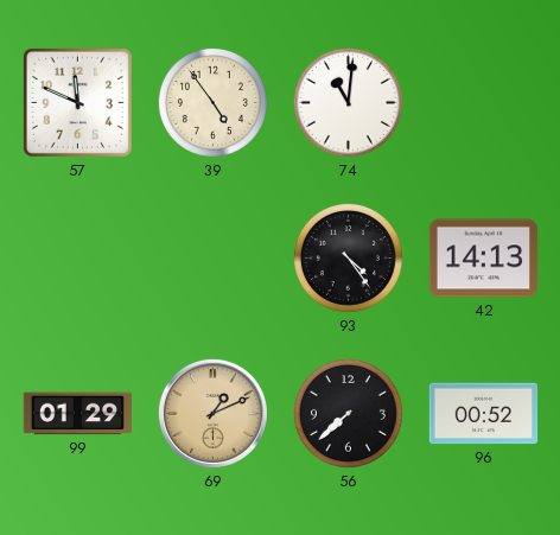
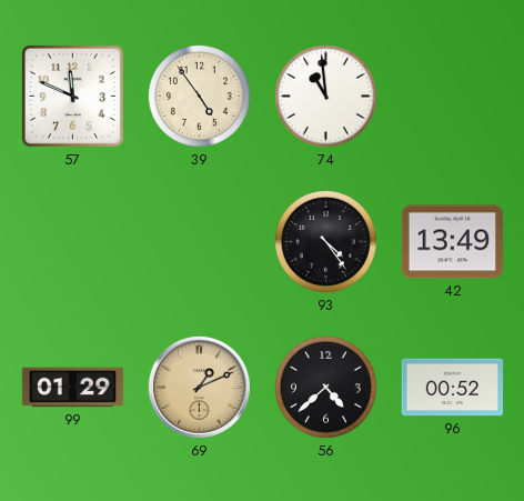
74: 11:01 -> 10:59
42: 14:13 -> 13:49
56: 7:38 -> 4:38
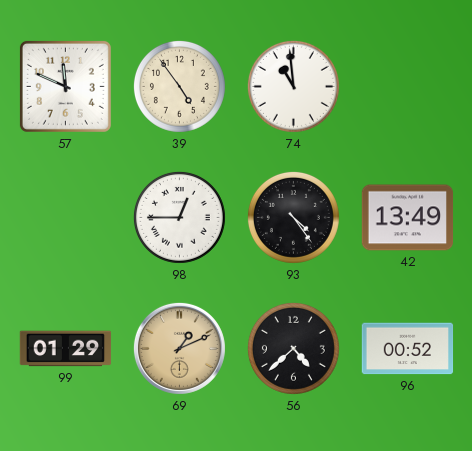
98: none -> 12:45
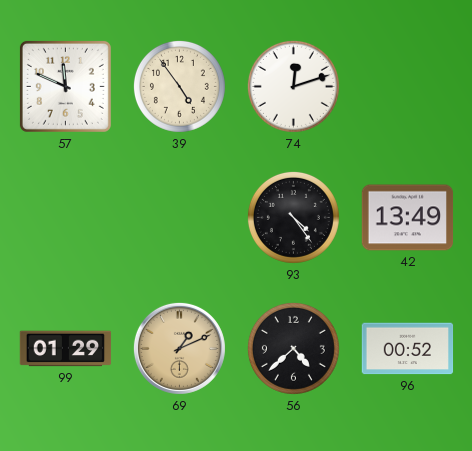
74: 10:59 -> 12:12
98: 12:45 -> none
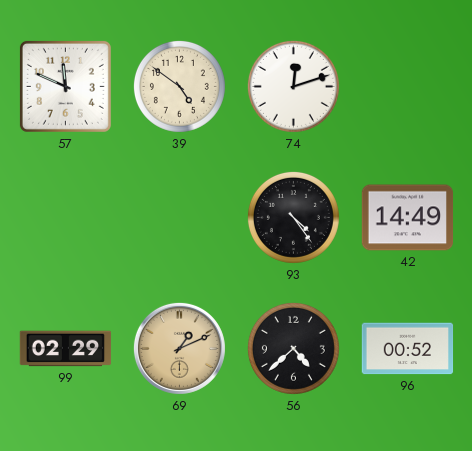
39: 4:54 -> 4:51
42: 13:49 -> 14:49
99: 01:29 -> 02:29
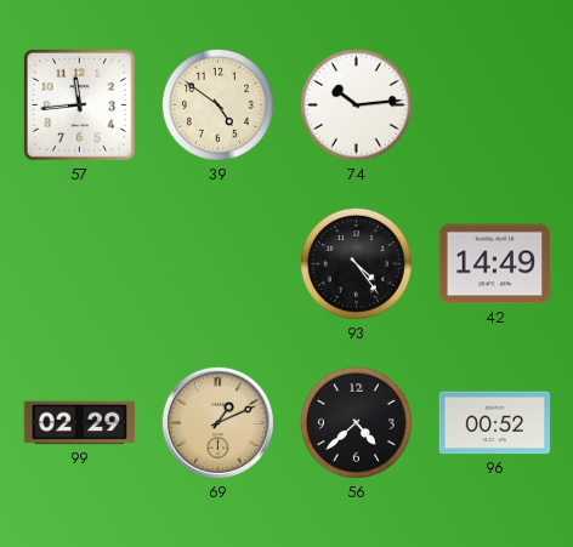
57: 11:49 -> 11:44
74: 12:12 -> 10:14
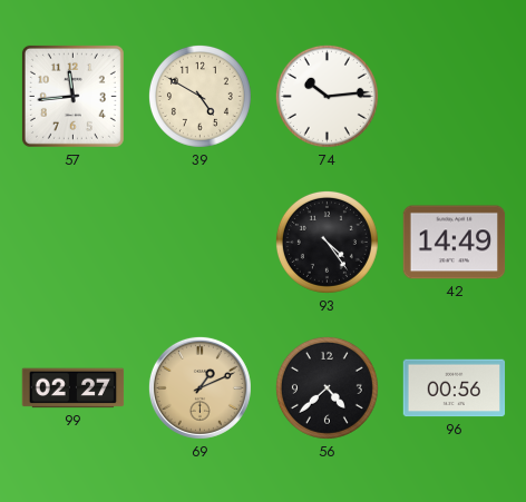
39: 4:51 -> 4:50
99: 02:29 -> 02:27
96: 00:52 -> 00:56
